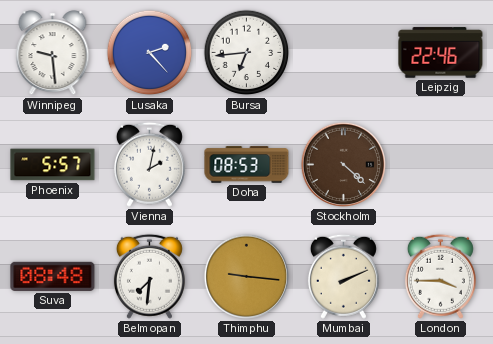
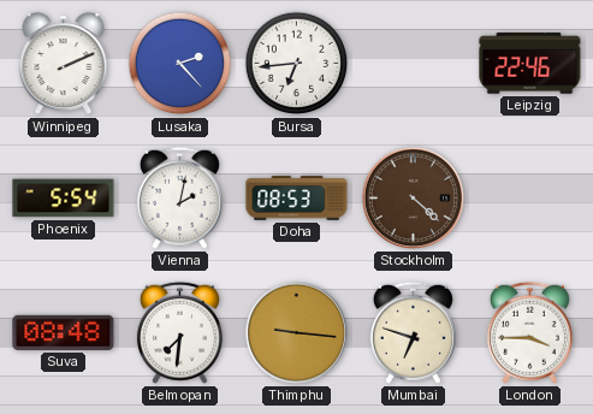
Winnipeg: 9:29 -> 2:11
Phoenix: 5:57 -> 5:54
Mumbai: 2:11 -> 6:48
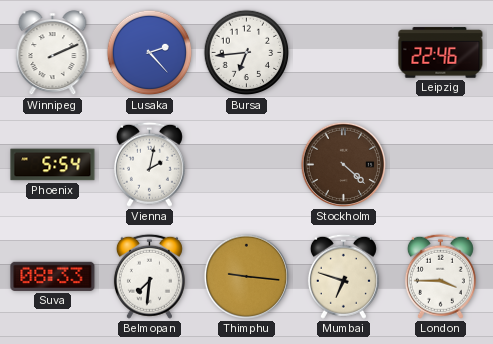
Doha: 08:53 -> none
Suva: 08:48 -> 08:33
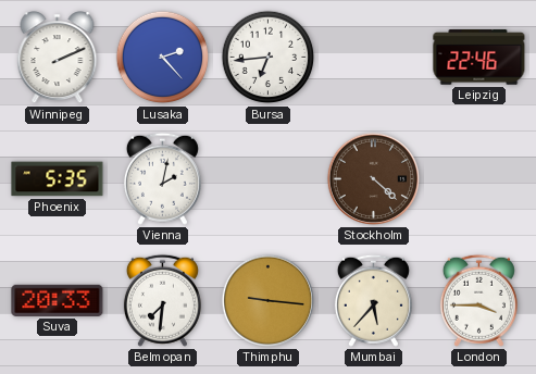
Phoenix: 5:54 -> 5:35
Suva: 08:33 -> 20:33
Mumbai: 6:48 -> 5:37
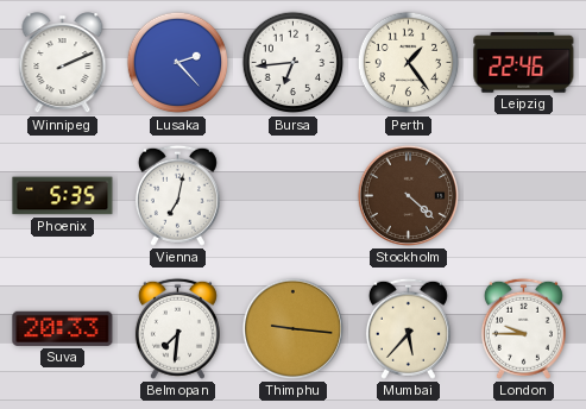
Perth: none -> 1:24
Vienna: 2:02 -> 7:02
London: 3:45 -> 9:45
